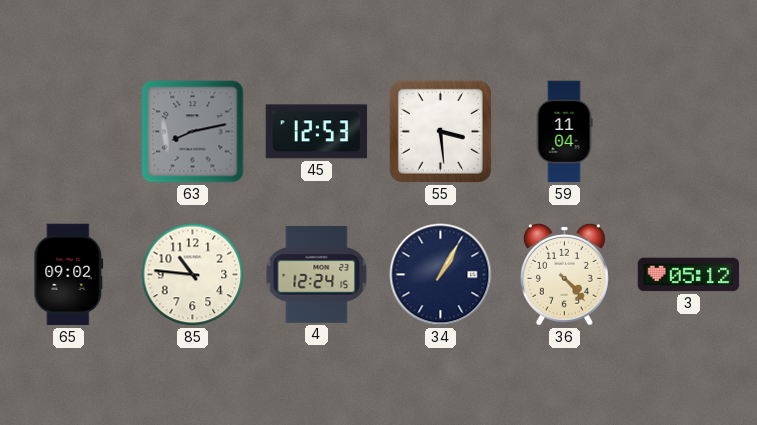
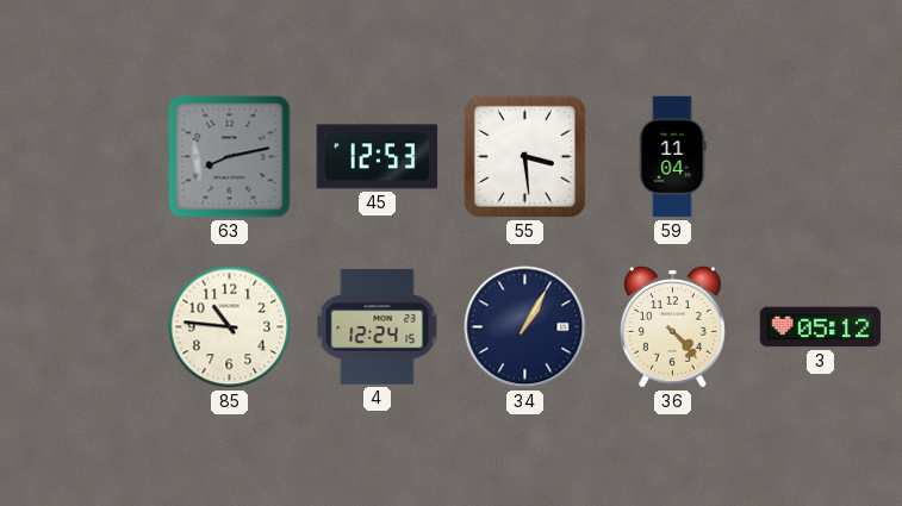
65: 09:02 -> none
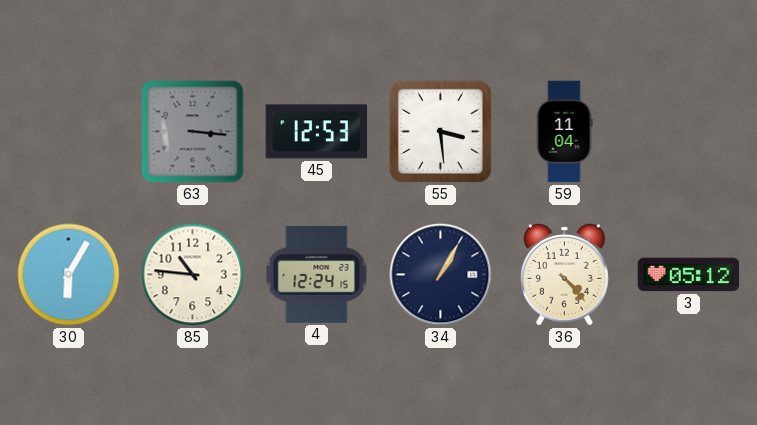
63: 8:13 -> 3:16
30: none -> 6:05
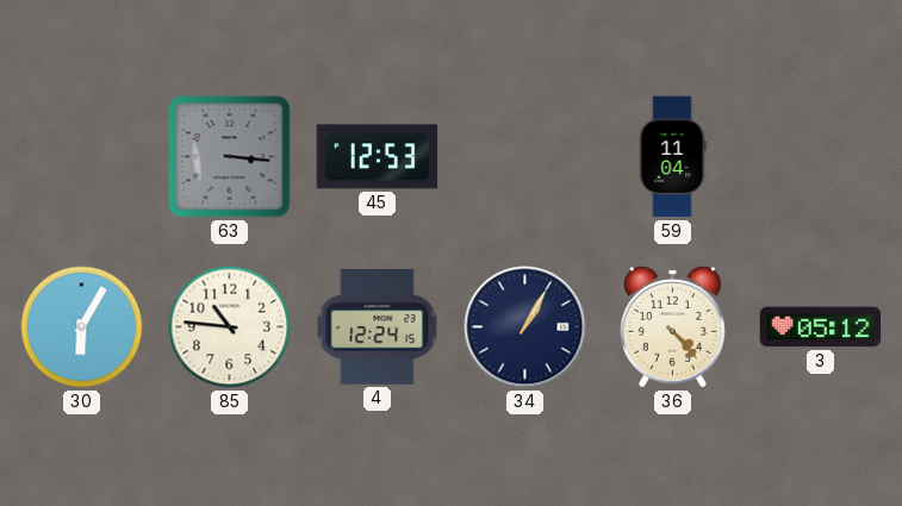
55: 3:29 -> none
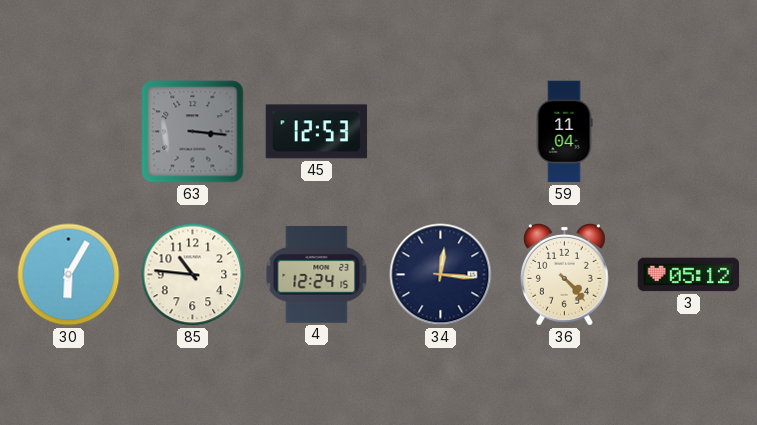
34: 1:05 -> 12:16
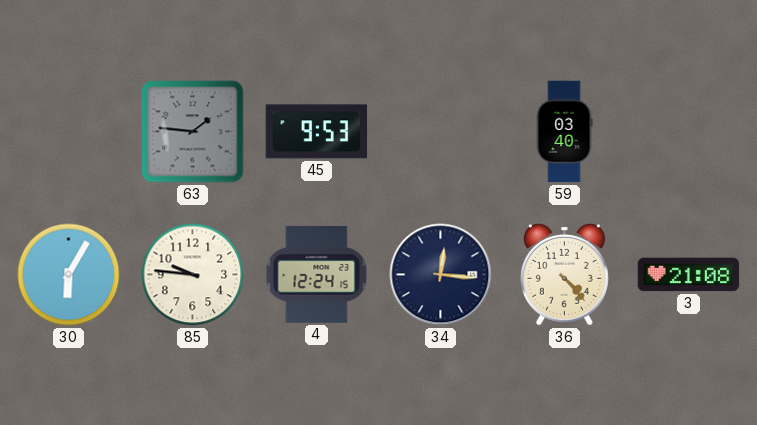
63: 3:16 -> 1:46
45: 12:53 -> 9:53
59: 11:04 -> 03:40
85: 10:46 -> 9:46
3: 05:12 -> 21:08
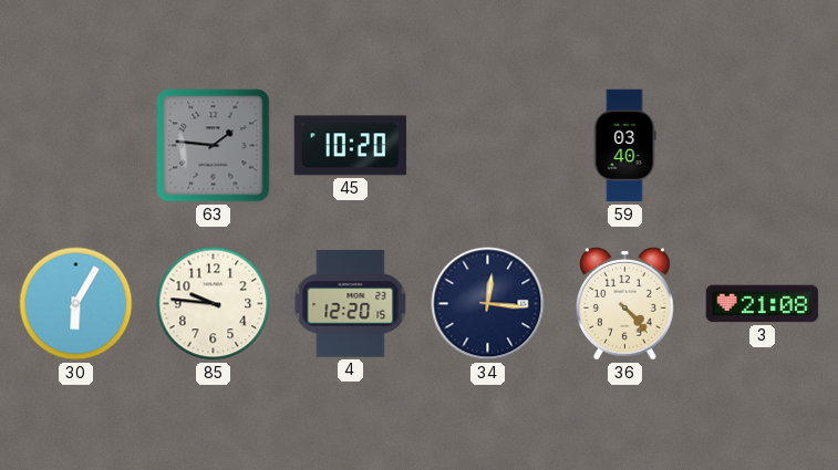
45: 9:53 -> 10:20
4: 12:24 -> 12:20
